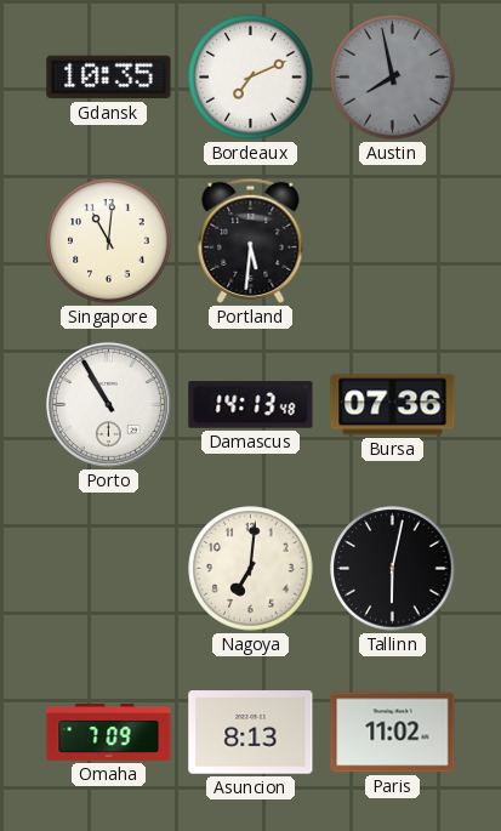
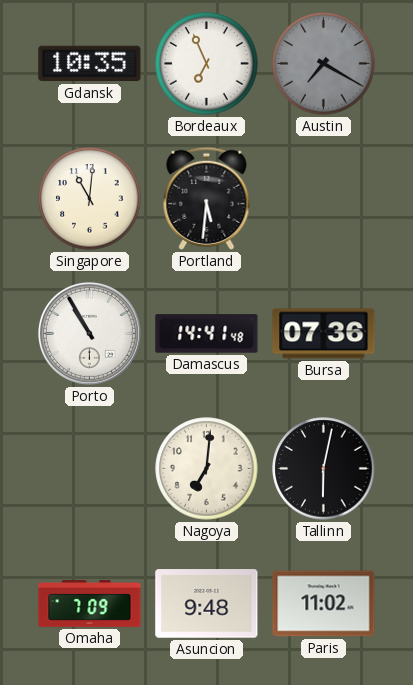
Bordeaux: 7:11 -> 6:56
Austin: 7:58 -> 7:20
Damascus: 14:13 -> 14:41
Asuncion: 8:13 -> 9:48
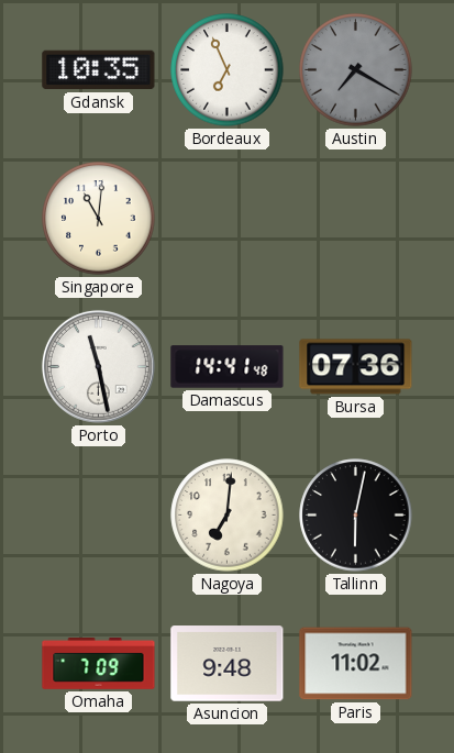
Portland: 5:31 -> none
Porto: 10:55 -> 11:28
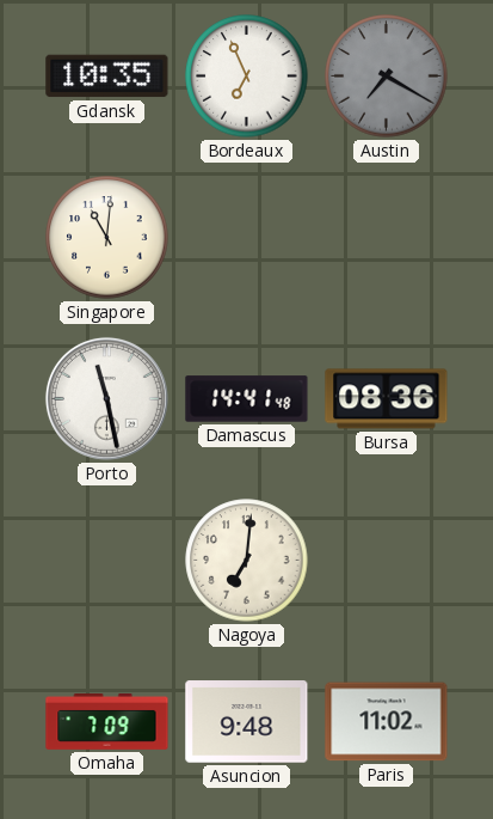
Bursa: 07:36 -> 08:36
Tallinn: 6:02 -> none
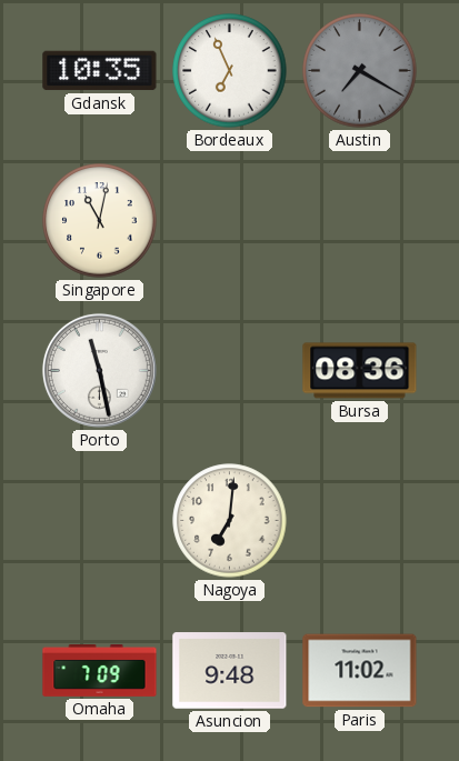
Singapore: 11:01 -> 11:02
Damascus: 14:41 -> none
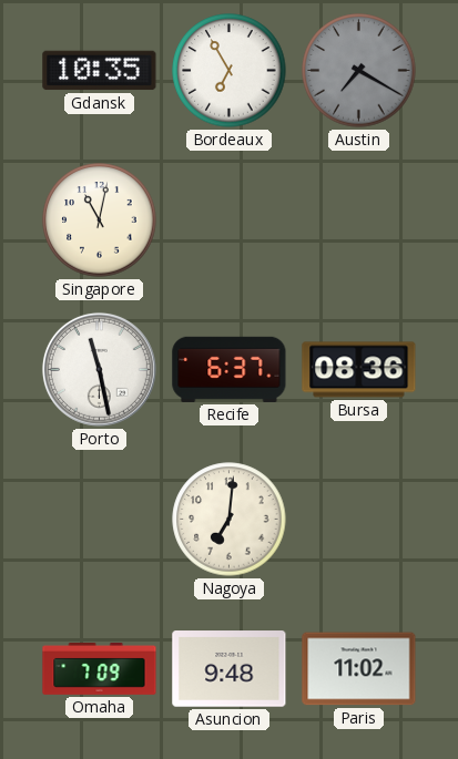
Bordeaux: 6:56 -> 6:55
Recife: none -> 6:37
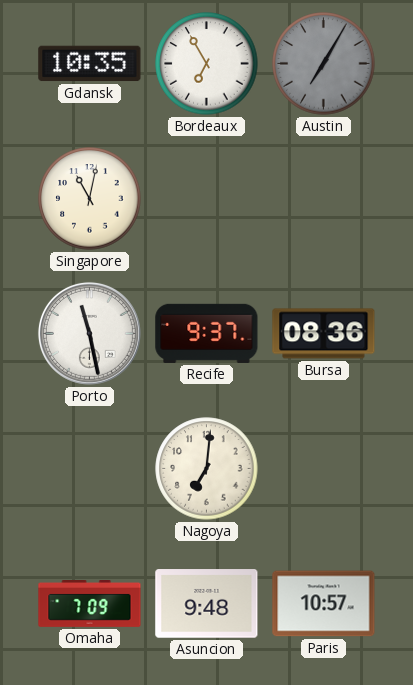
Austin: 7:20 -> 7:05
Recife: 6:37 -> 9:37
Paris: 11:02 -> 10:57
